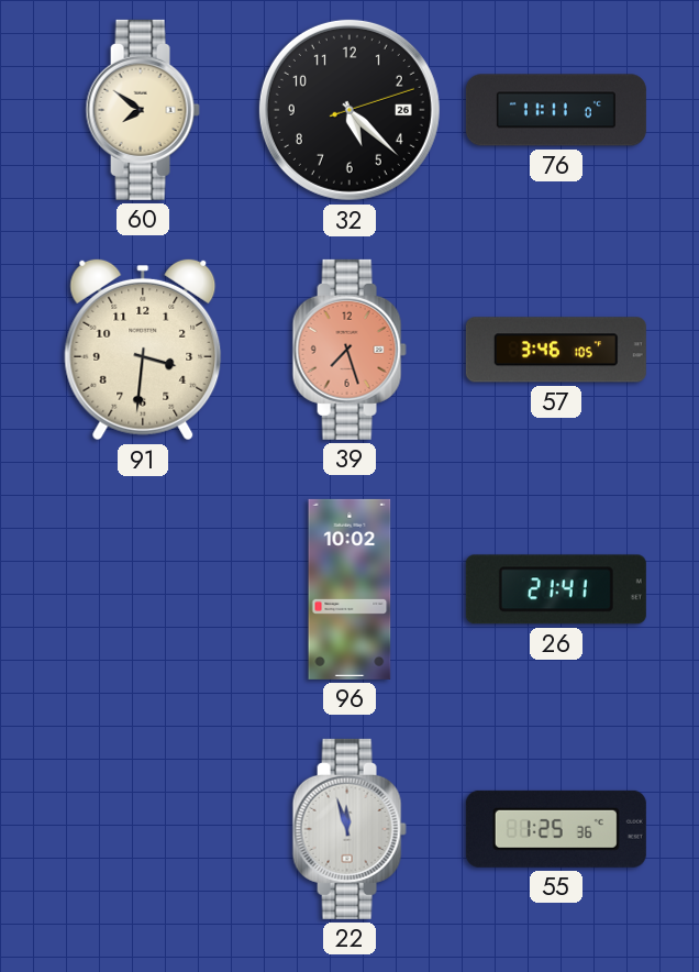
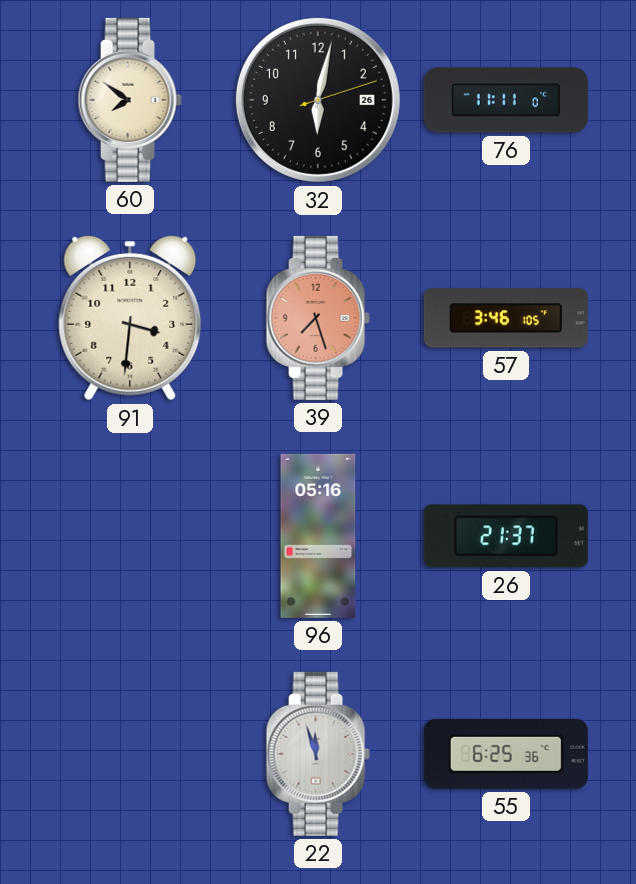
32: 5:22 -> 6:02
96: 10:02 -> 05:16
26: 21:41 -> 21:37
55: 1:25 -> 6:25
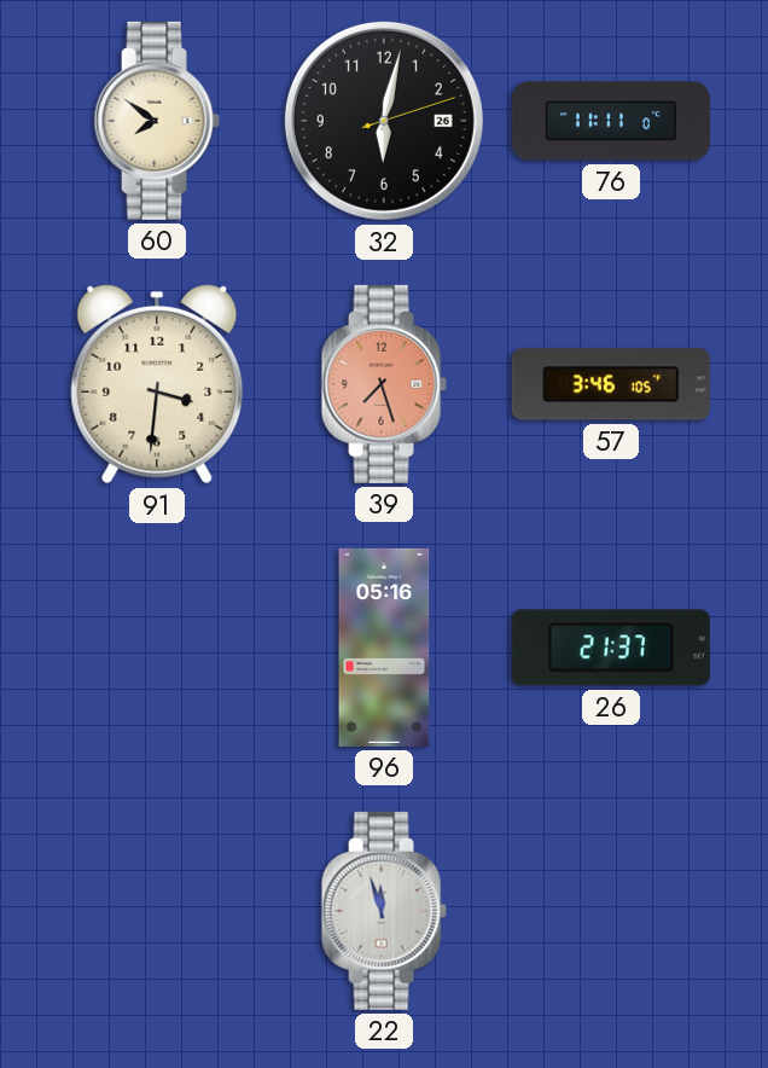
55: 6:25 -> none
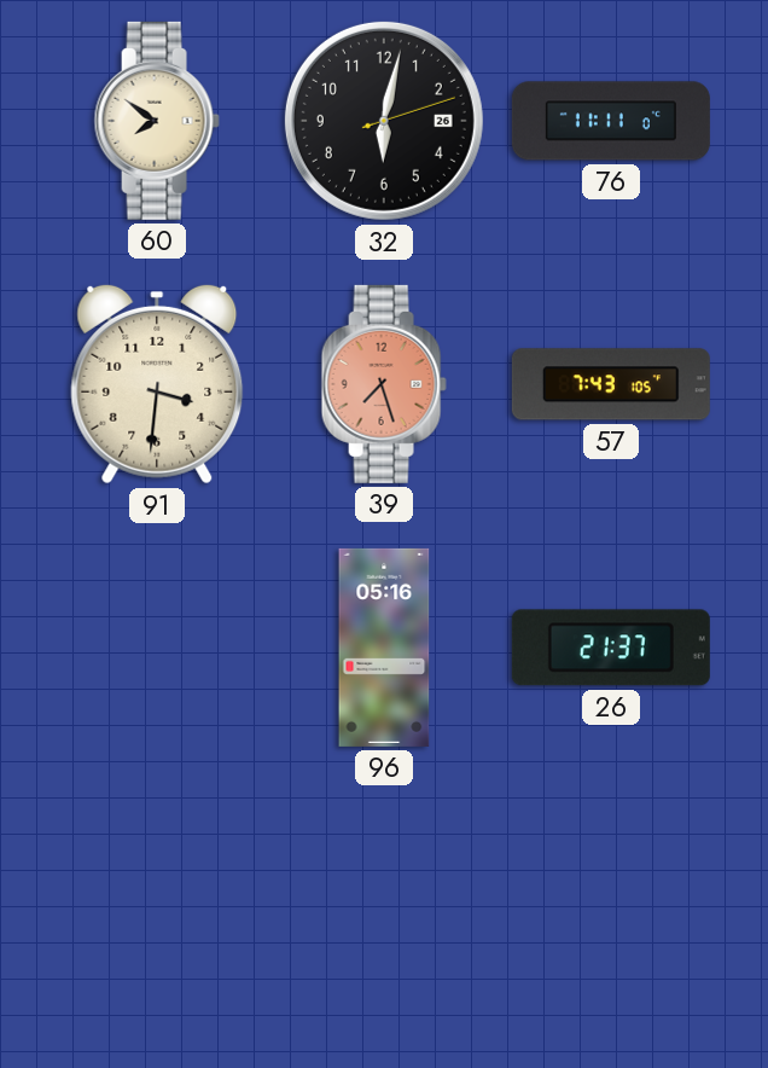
57: 3:46 -> 7:43
22: 11:57 -> none
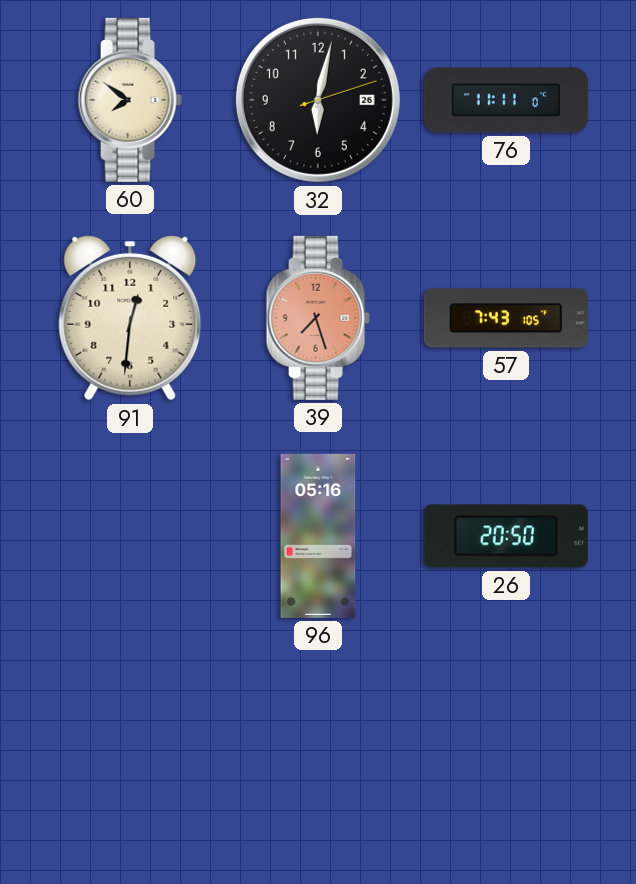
91: 3:31 -> 12:31
26: 21:37 -> 20:50
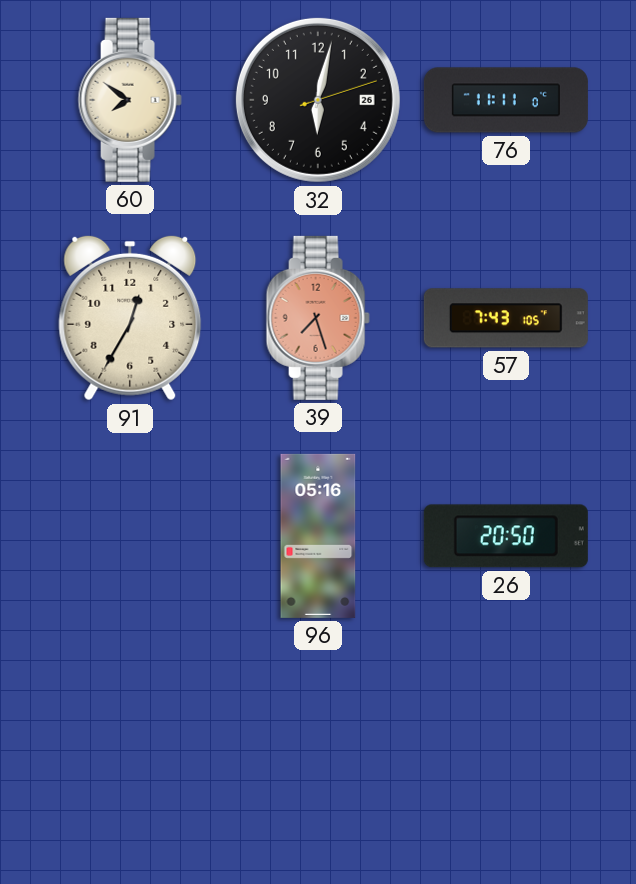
91: 12:31 -> 12:35
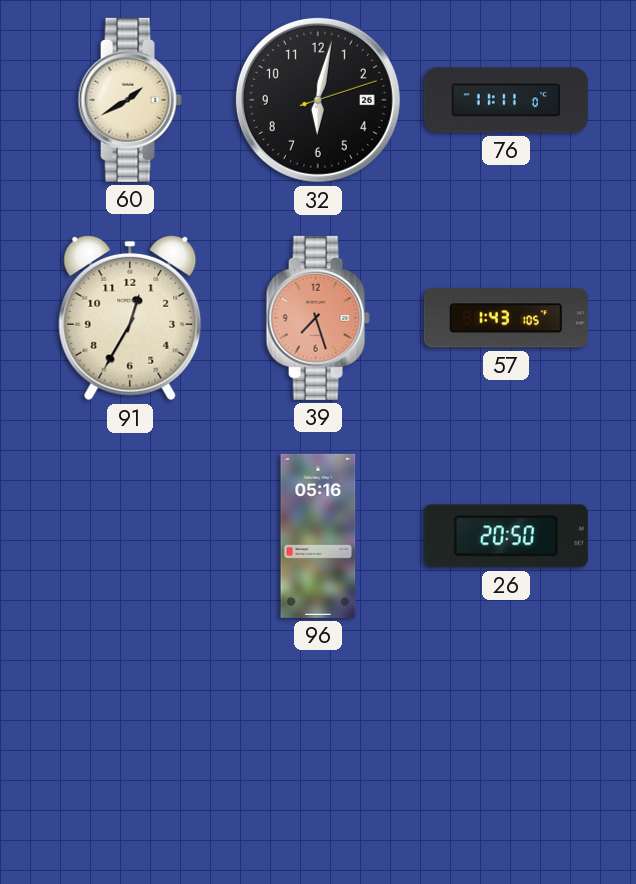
60: 7:51 -> 1:40
57: 7:43 -> 1:43
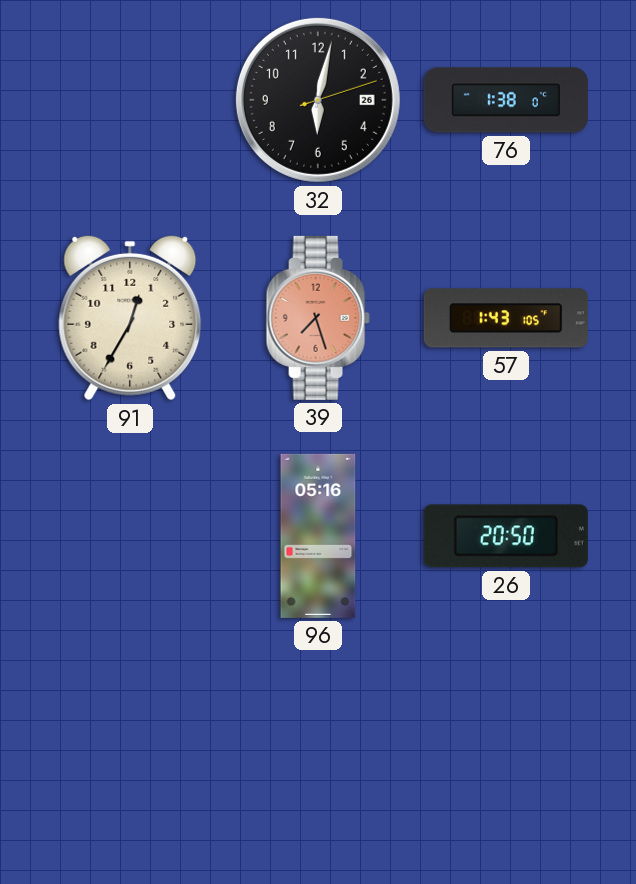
60: 1:40 -> none
76: 11:11 -> 1:38
